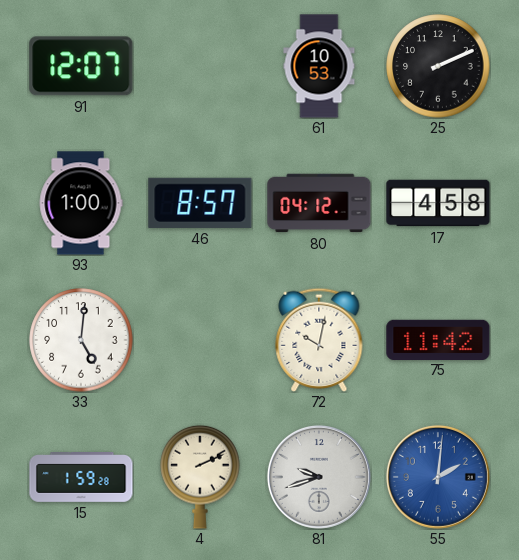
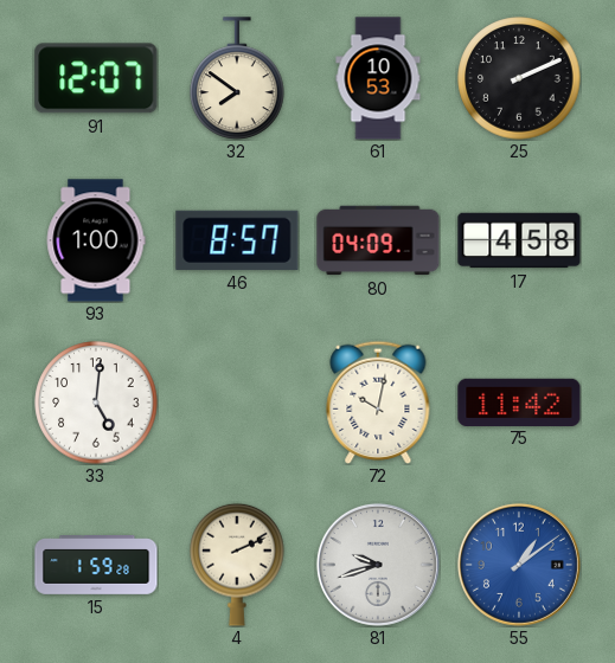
32: none -> 7:51
80: 04:12 -> 04:09
55: 2:01 -> 1:09
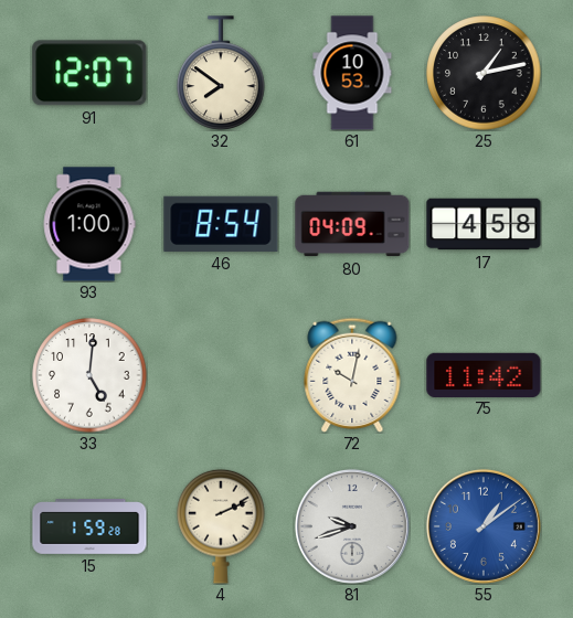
25: 2:11 -> 1:13
46: 8:57 -> 8:54
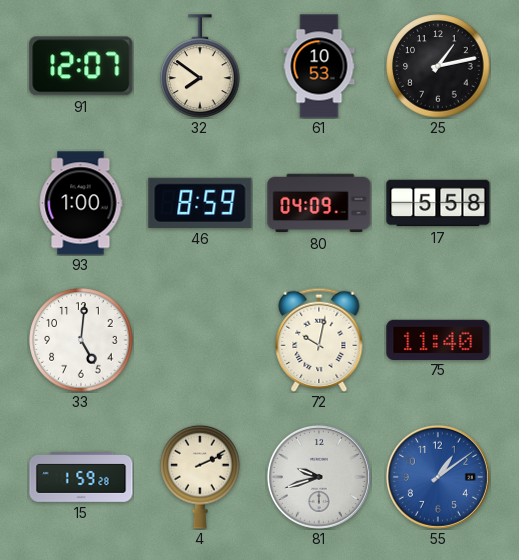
46: 8:54 -> 8:59
17: 4:58 -> 5:58
75: 11:42 -> 11:40
